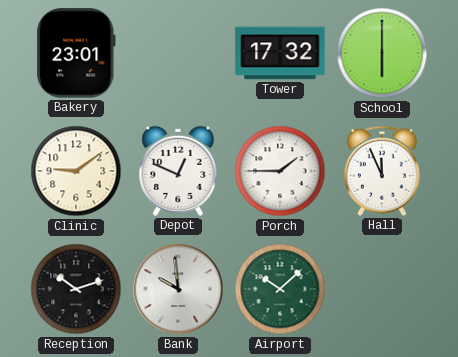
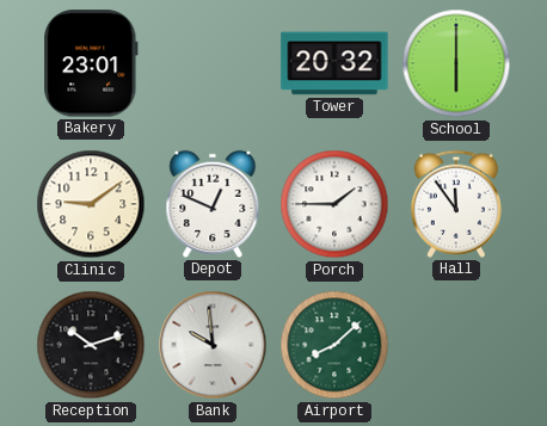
Tower: 17:32 -> 20:32
Hall: 11:56 -> 11:54
Airport: 10:08 -> 8:08
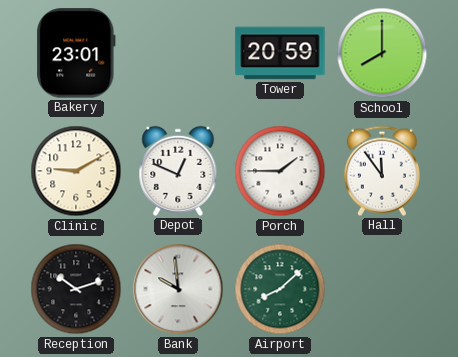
Tower: 20:32 -> 20:59
School: 6:00 -> 8:00
Clinic: 9:09 -> 9:10
